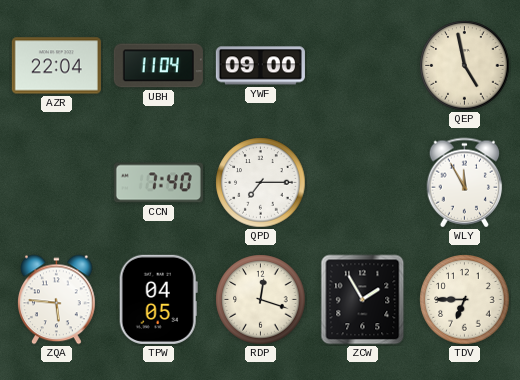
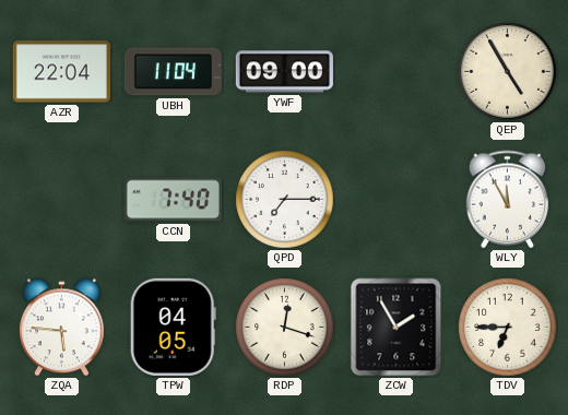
QEP: 4:58 -> 4:55
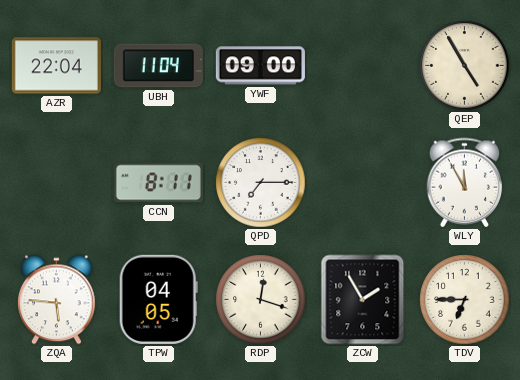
CCN: 7:40 -> 8:11
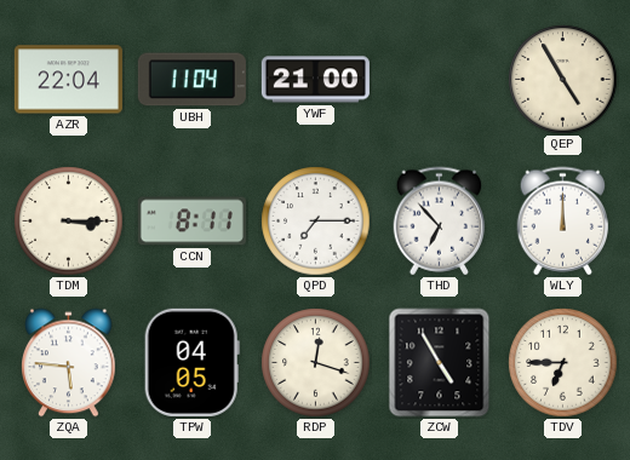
YWF: 09:00 -> 21:00
TDM: none -> 3:15
THD: none -> 6:53
WLY: 11:55 -> 12:00
ZCW: 1:55 -> 4:55
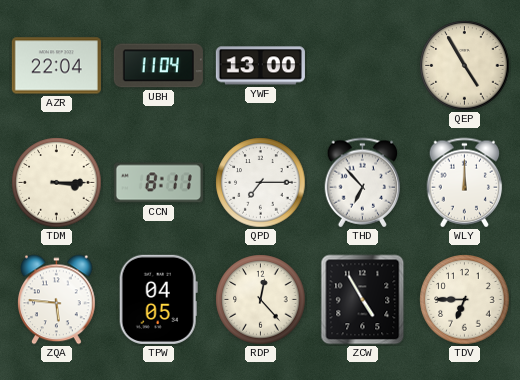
YWF: 21:00 -> 13:00
RDP: 12:18 -> 12:23
